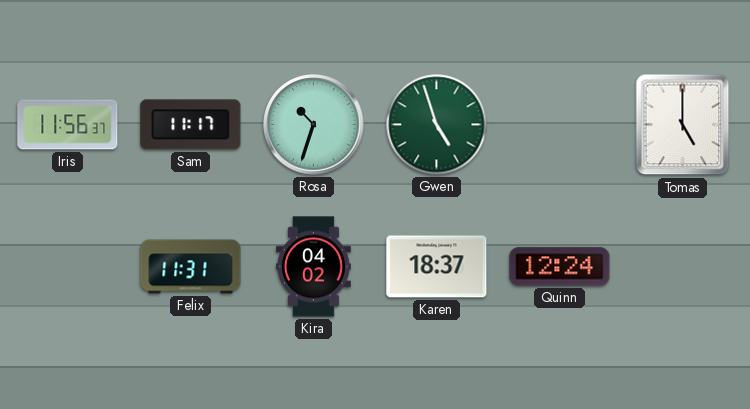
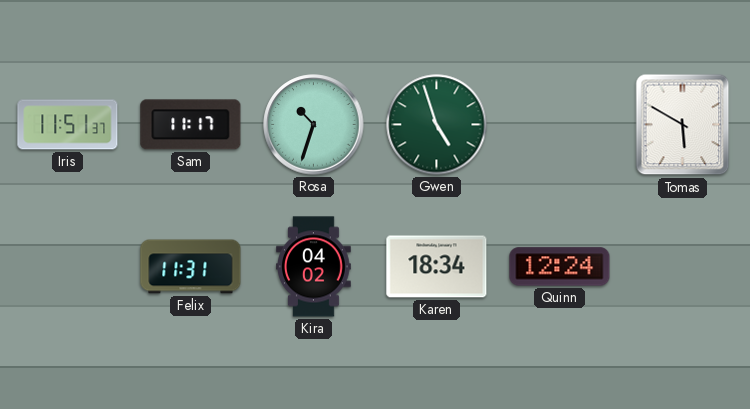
Iris: 11:56 -> 11:51
Tomas: 5:00 -> 5:50
Karen: 18:37 -> 18:34
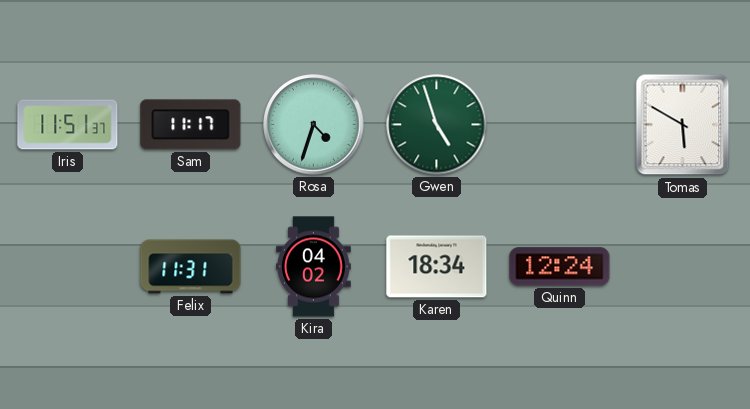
Rosa: 10:33 -> 4:33
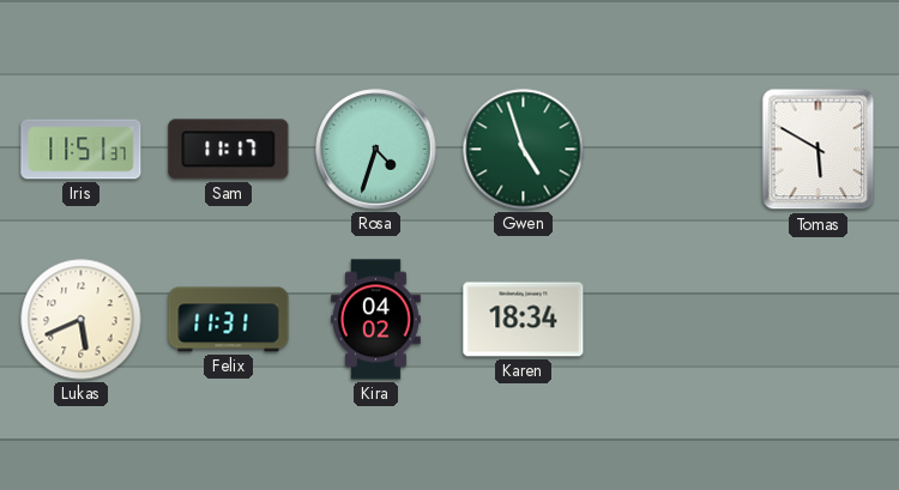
Lukas: none -> 5:41
Quinn: 12:24 -> none
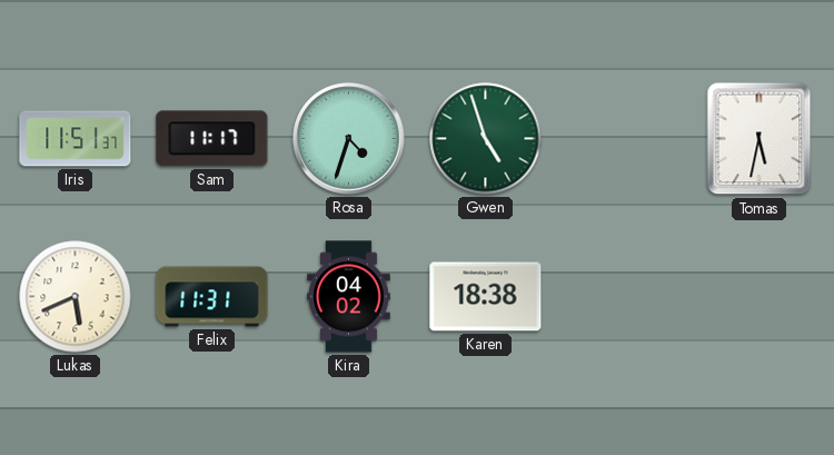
Tomas: 5:50 -> 5:32
Karen: 18:34 -> 18:38
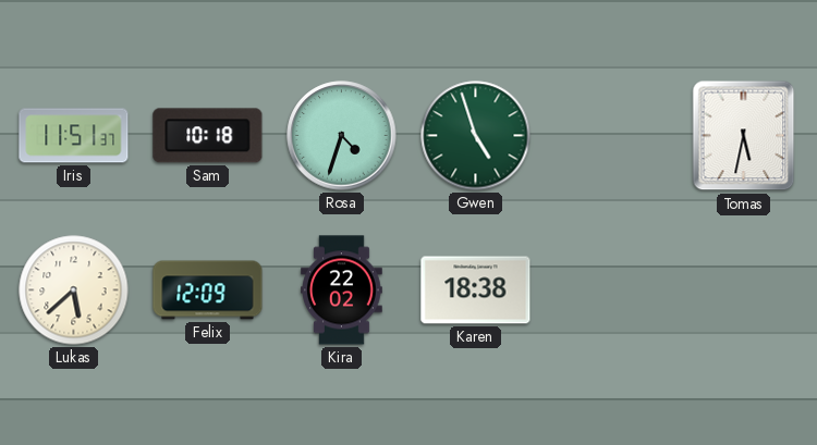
Sam: 11:17 -> 10:18
Lukas: 5:41 -> 5:38
Felix: 11:31 -> 12:09
Kira: 04:02 -> 22:02
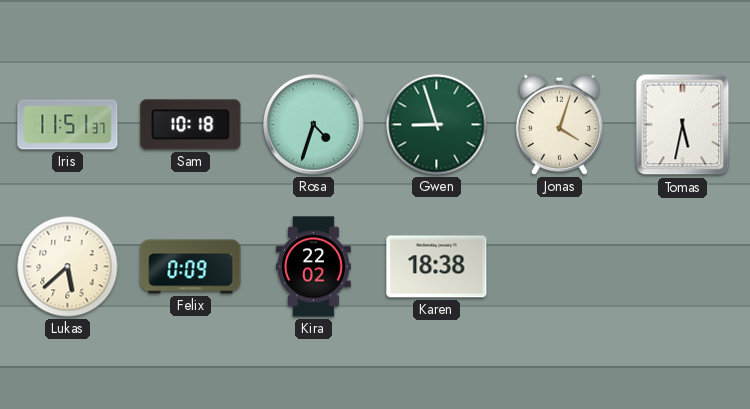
Gwen: 4:57 -> 8:57
Jonas: none -> 4:03
Felix: 12:09 -> 0:09
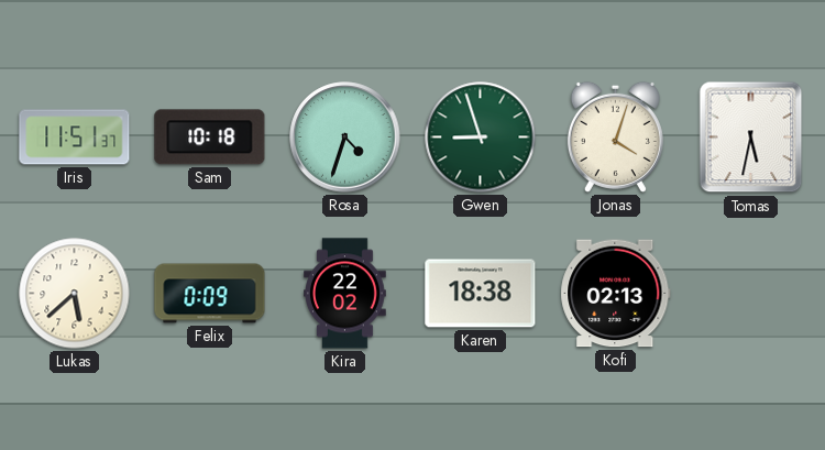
Kofi: none -> 02:13
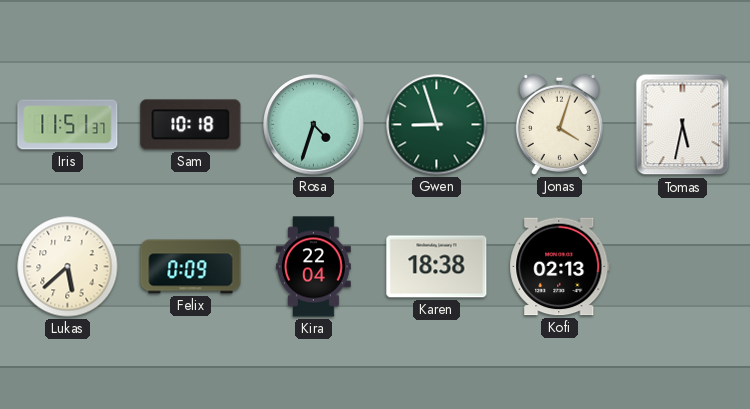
Kira: 22:02 -> 22:04
